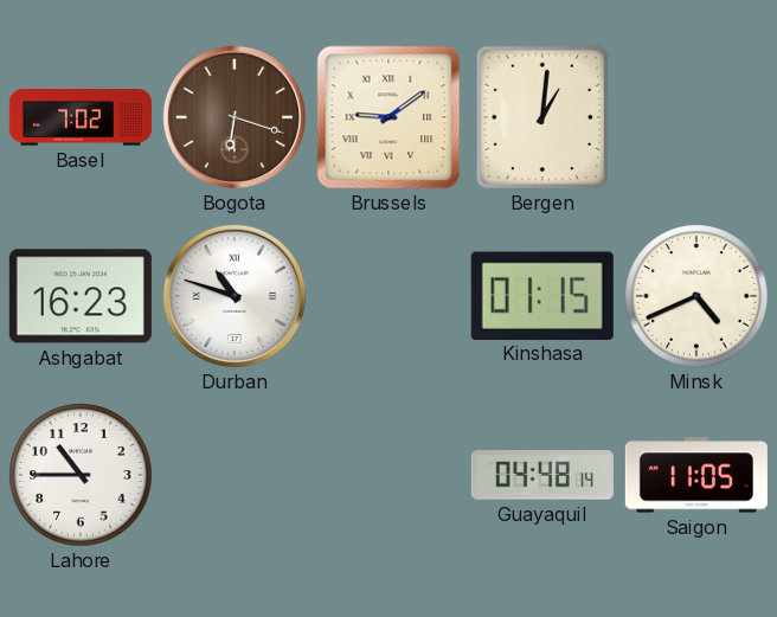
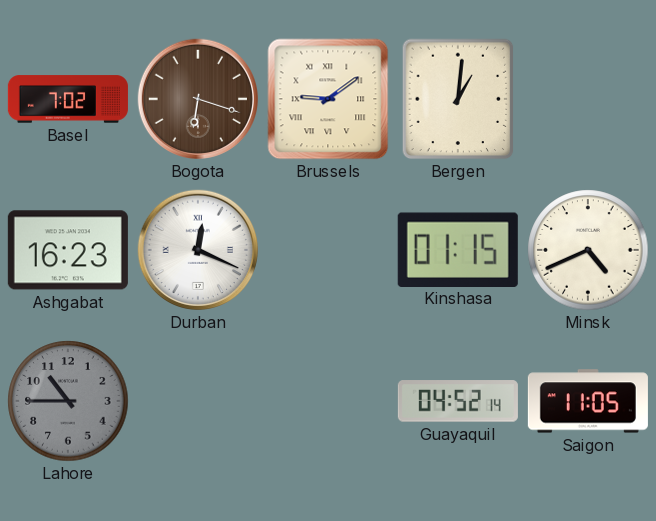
Durban: 10:48 -> 12:19
Lahore dial: white -> grey
Guayaquil: 04:48 -> 04:52
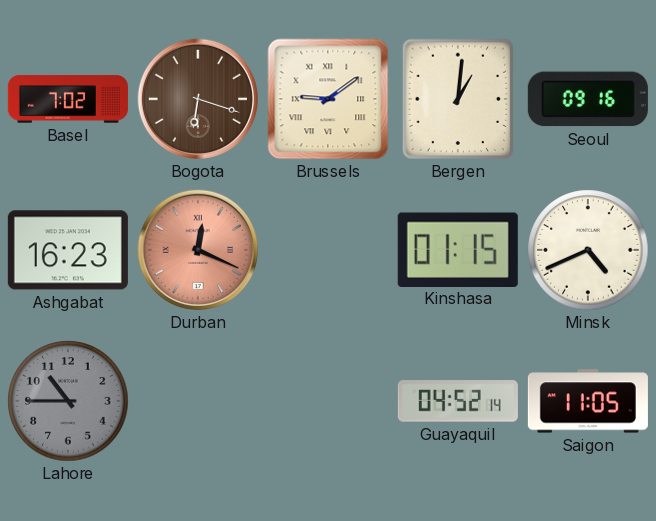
Seoul: none -> 09:16
Durban dial: white -> salmon
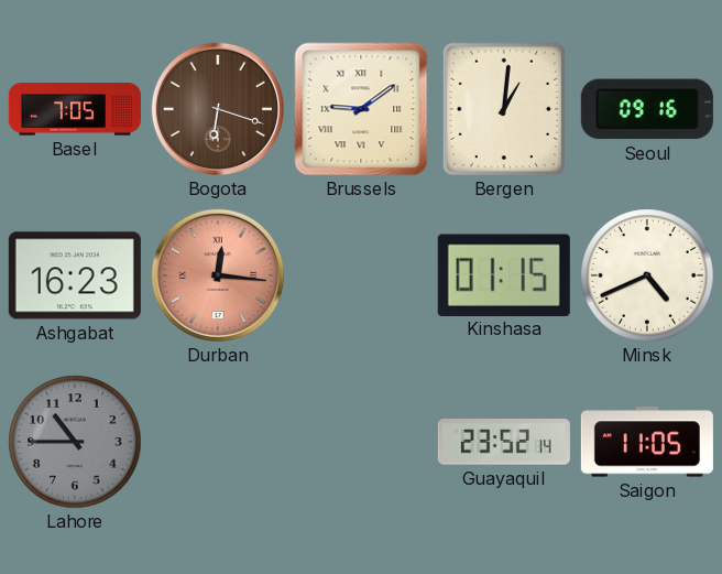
Basel: 7:02 -> 7:05
Durban: 12:19 -> 12:16
Guayaquil: 04:52 -> 23:52
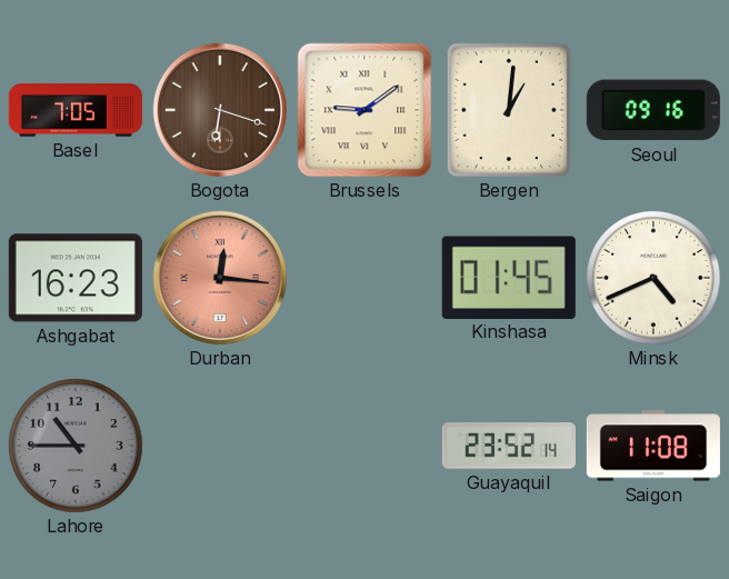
Kinshasa: 01:15 -> 01:45
Saigon: 11:05 -> 11:08
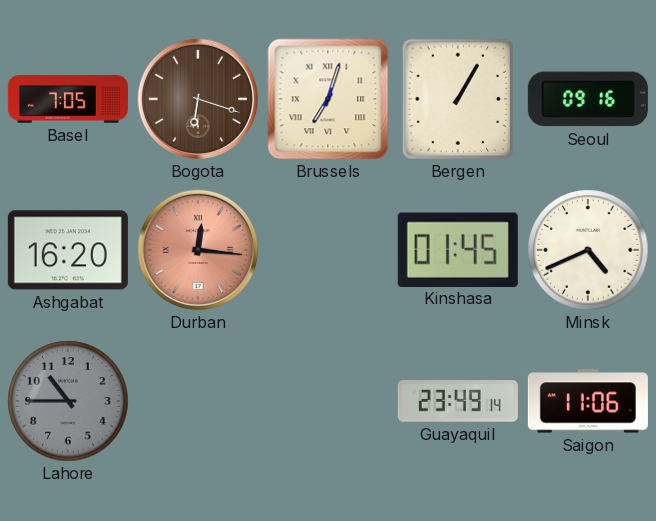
Brussels: 9:09 -> 7:03
Bergen: 1:01 -> 1:05
Ashgabat: 16:23 -> 16:20
Guayaquil: 23:52 -> 23:49
Saigon: 11:08 -> 11:06
